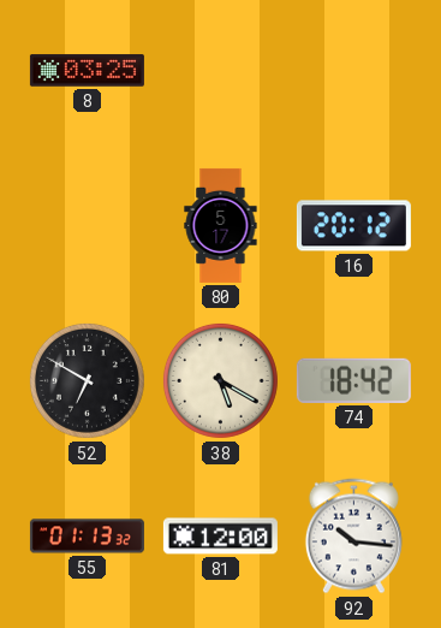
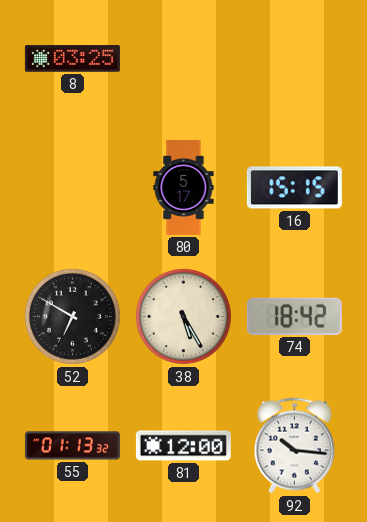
16: 20:12 -> 15:15
38: 5:20 -> 5:25
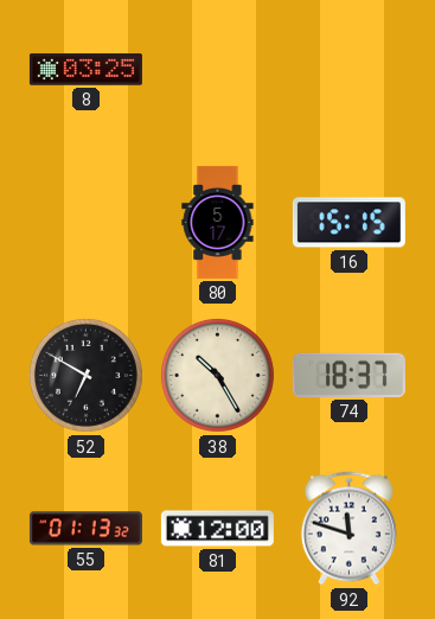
38: 5:25 -> 10:25
74: 18:42 -> 18:37
92: 10:16 -> 11:48
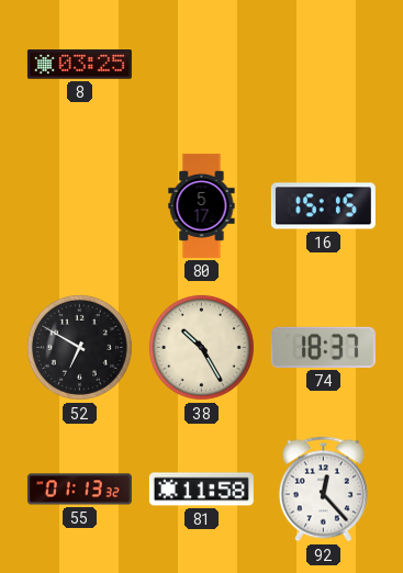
81: 12:00 -> 11:58
92: 11:48 -> 12:23
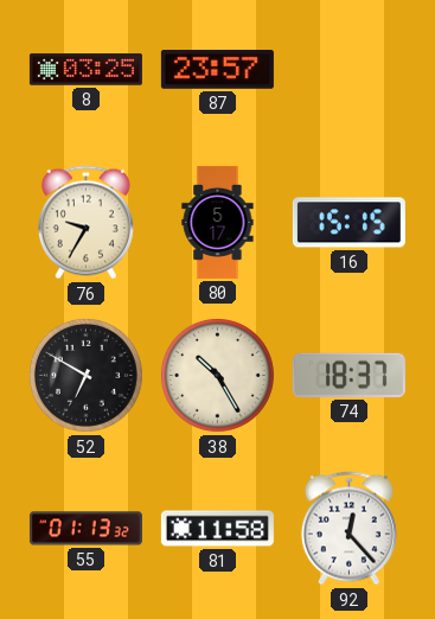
87: none -> 23:57
76: none -> 9:35
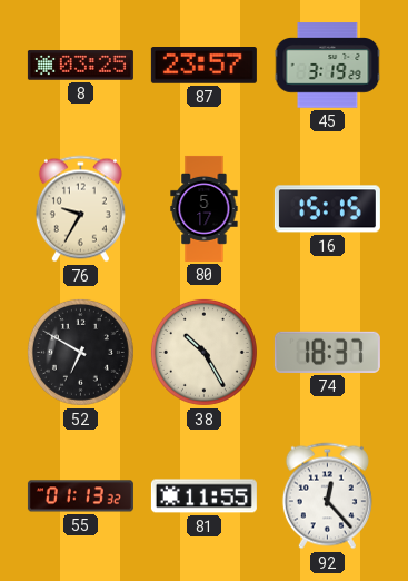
45: none -> 3:19
81: 11:58 -> 11:55
